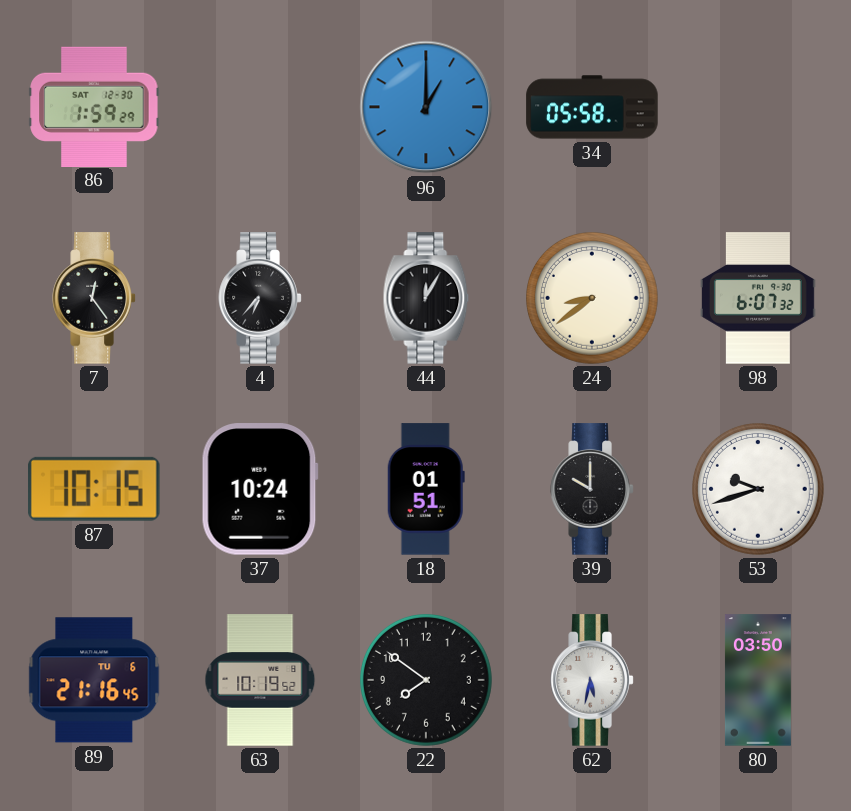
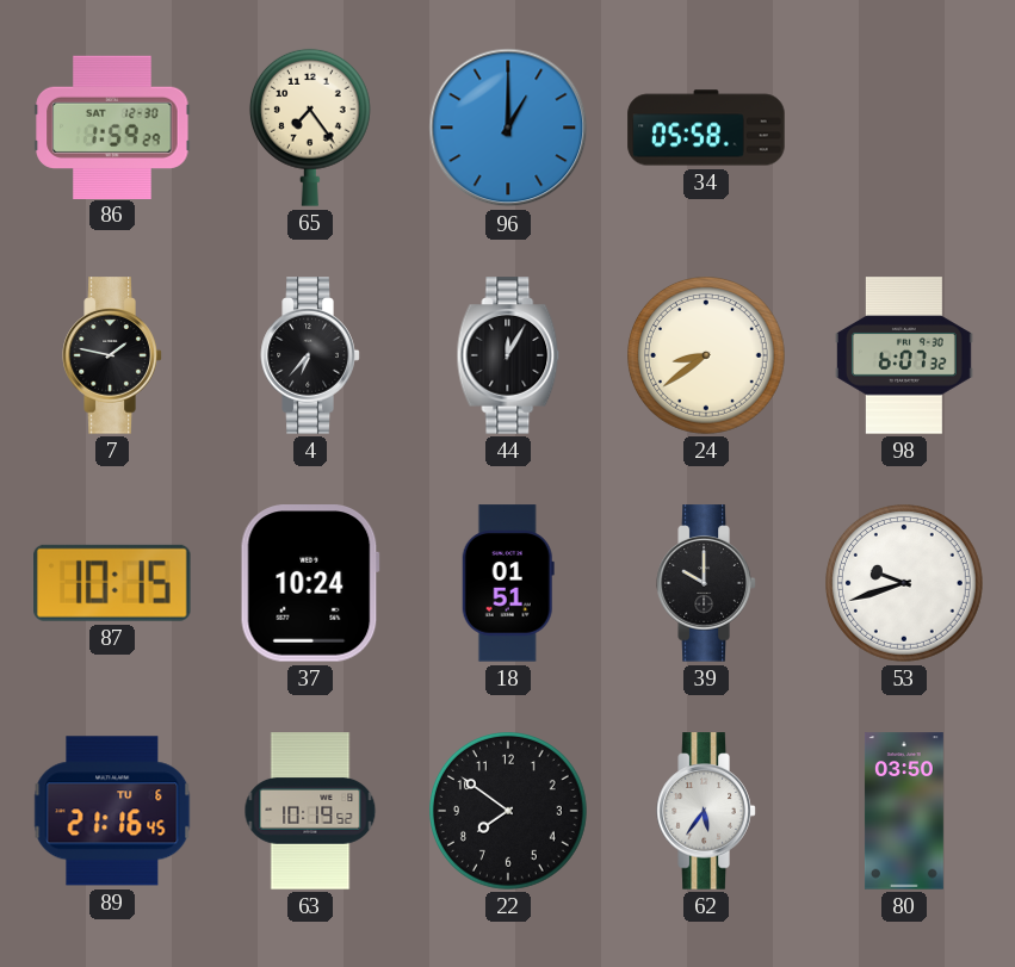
65: none -> 7:24
7: 12:24 -> 1:47
62: 5:32 -> 5:36
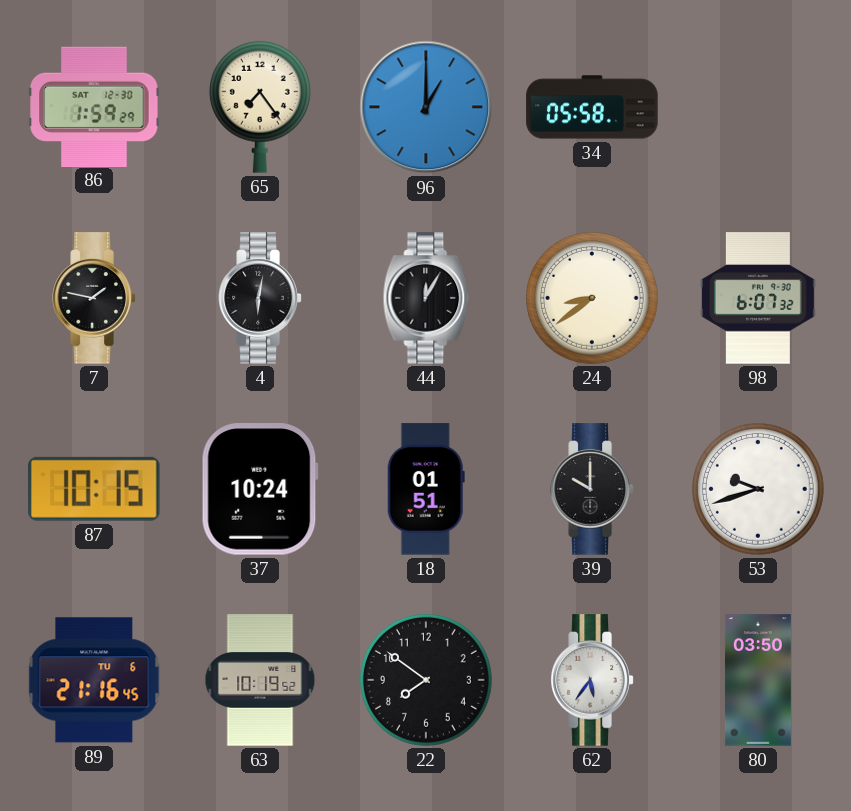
4: 6:37 -> 6:02
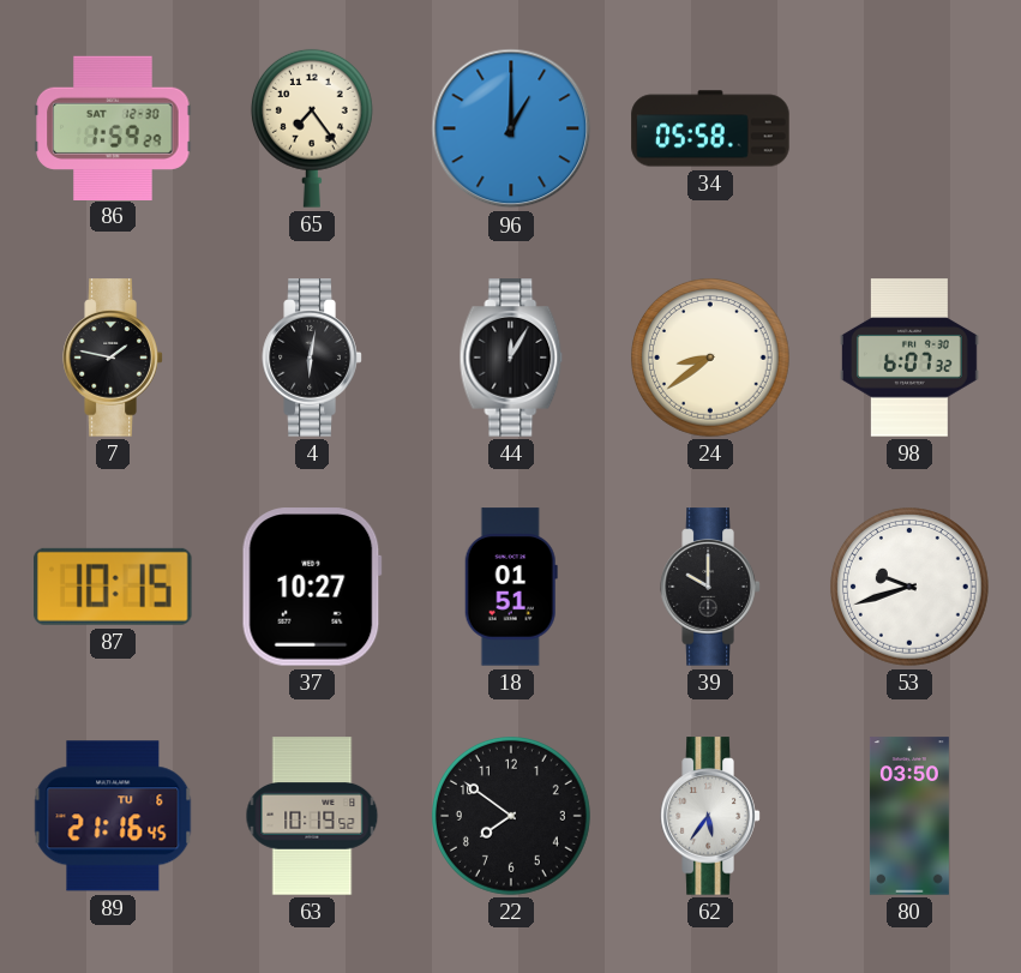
37: 10:24 -> 10:27
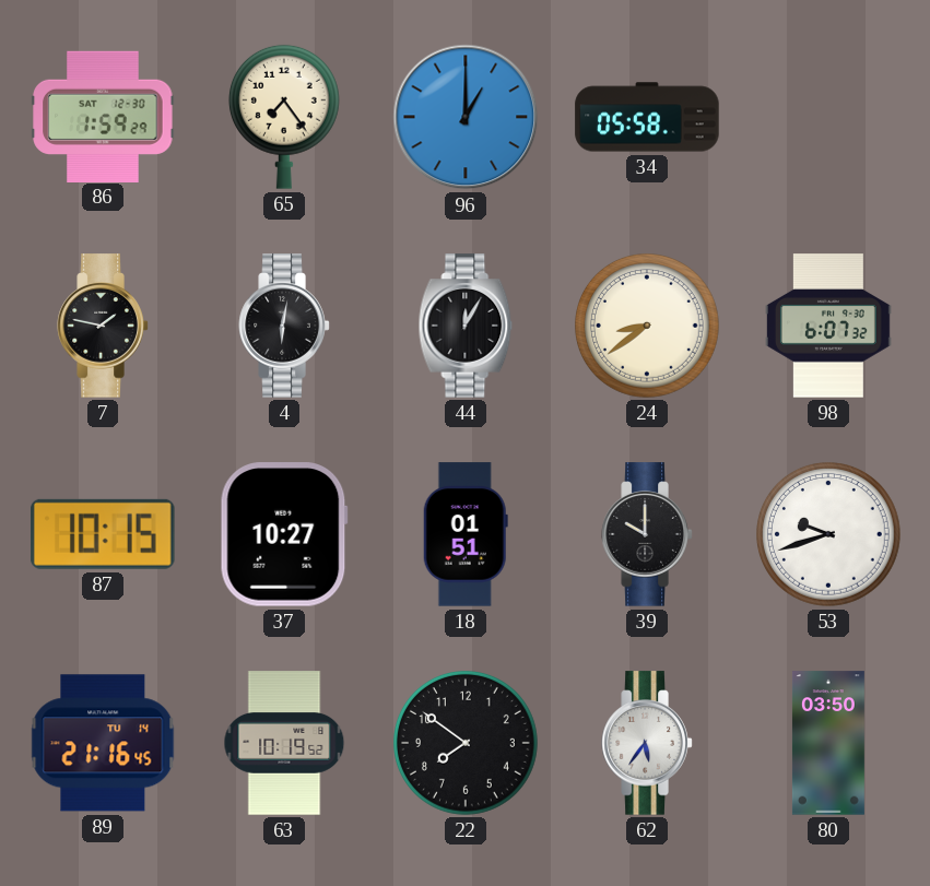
89 date: TU 6 -> TU 14
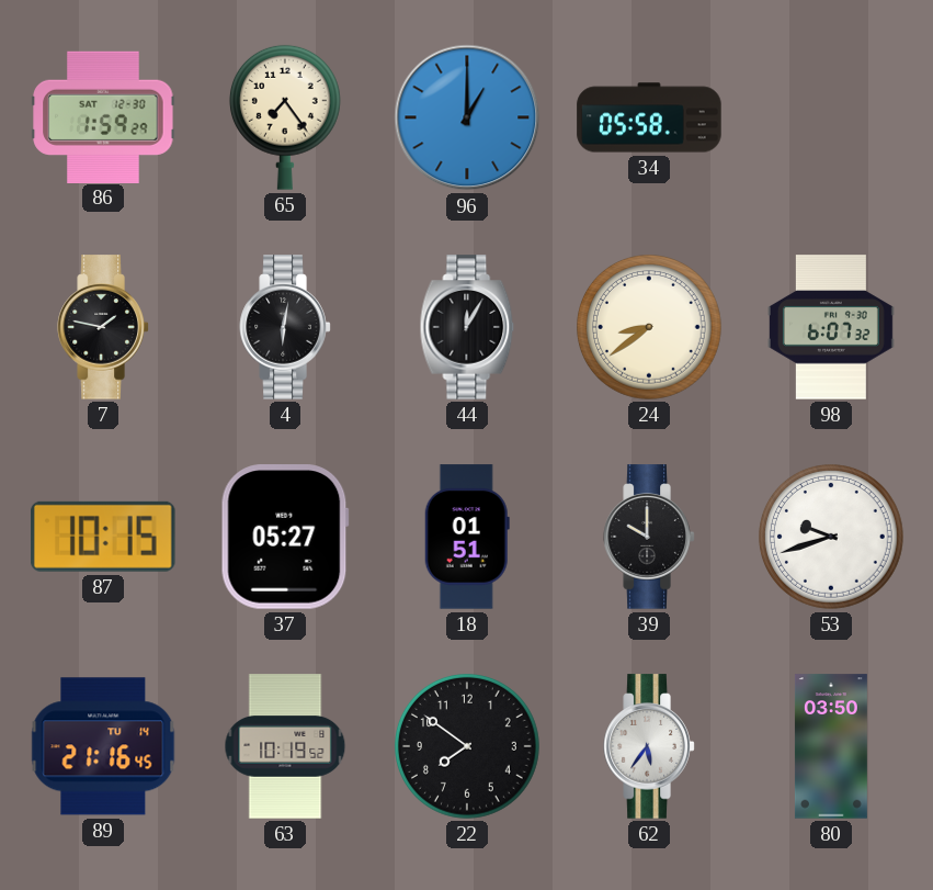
37: 10:27 -> 05:27
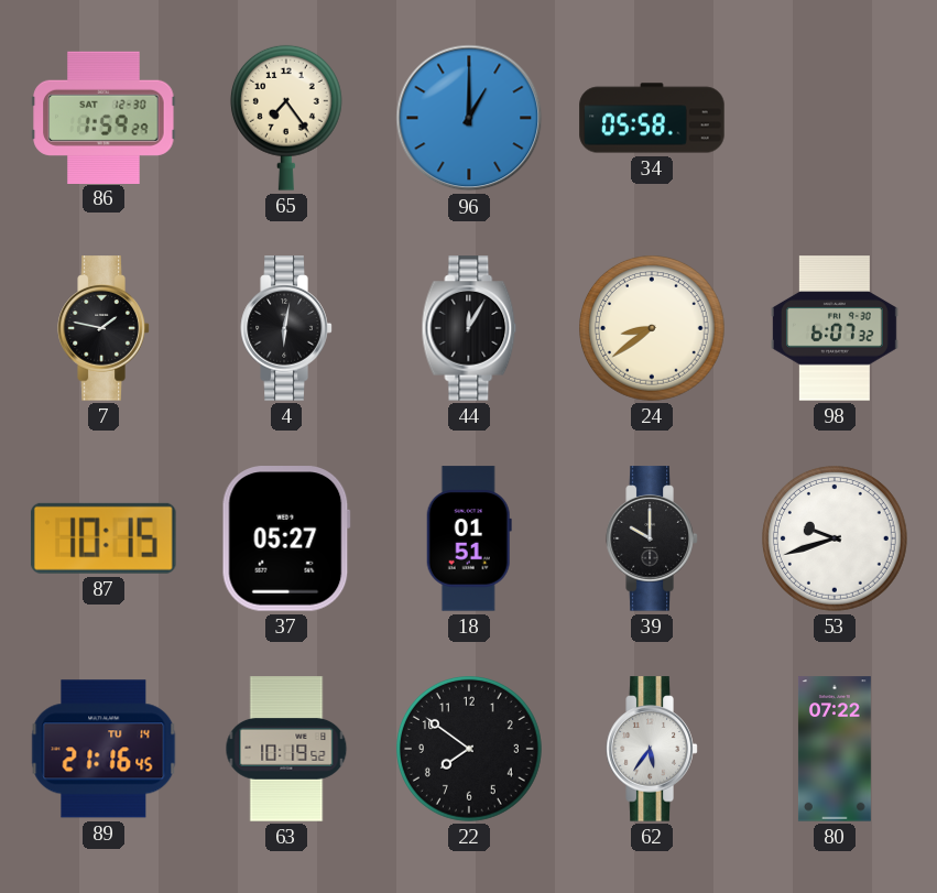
80: 03:50 -> 07:22
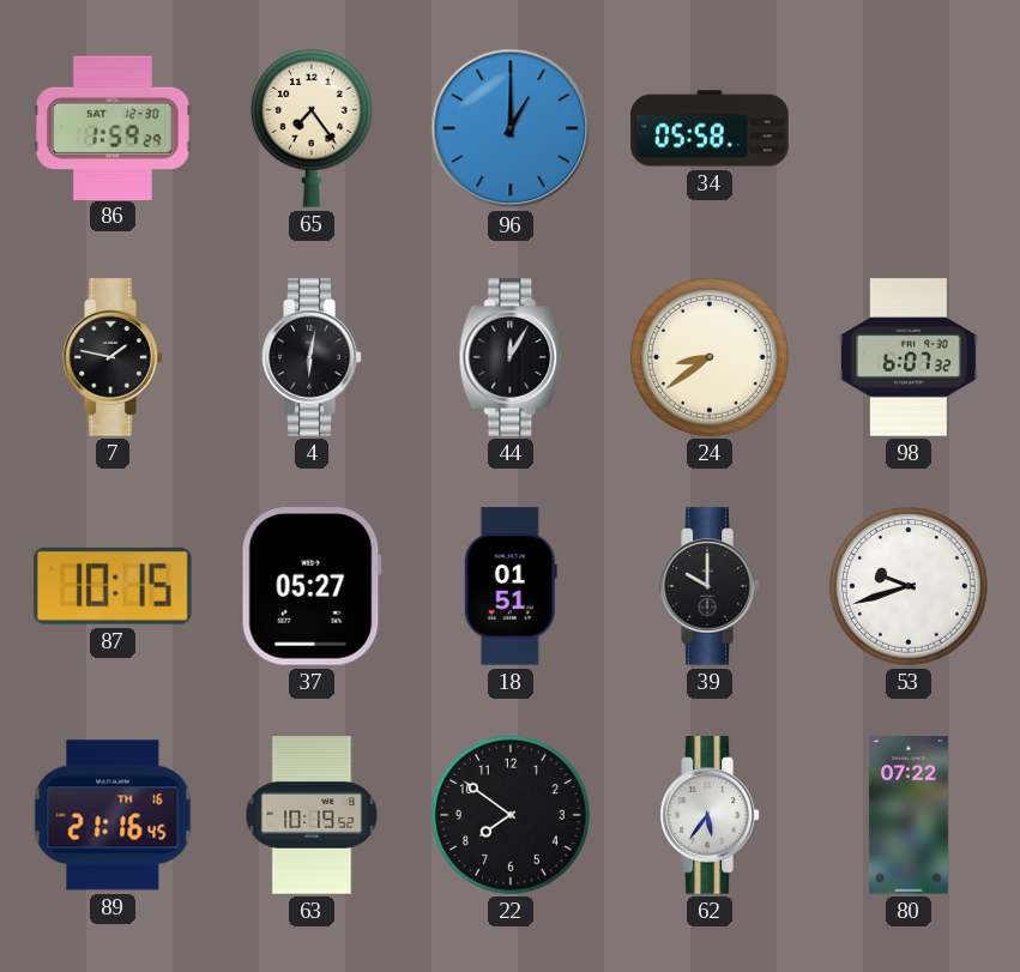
89 date: TU 14 -> TH 16
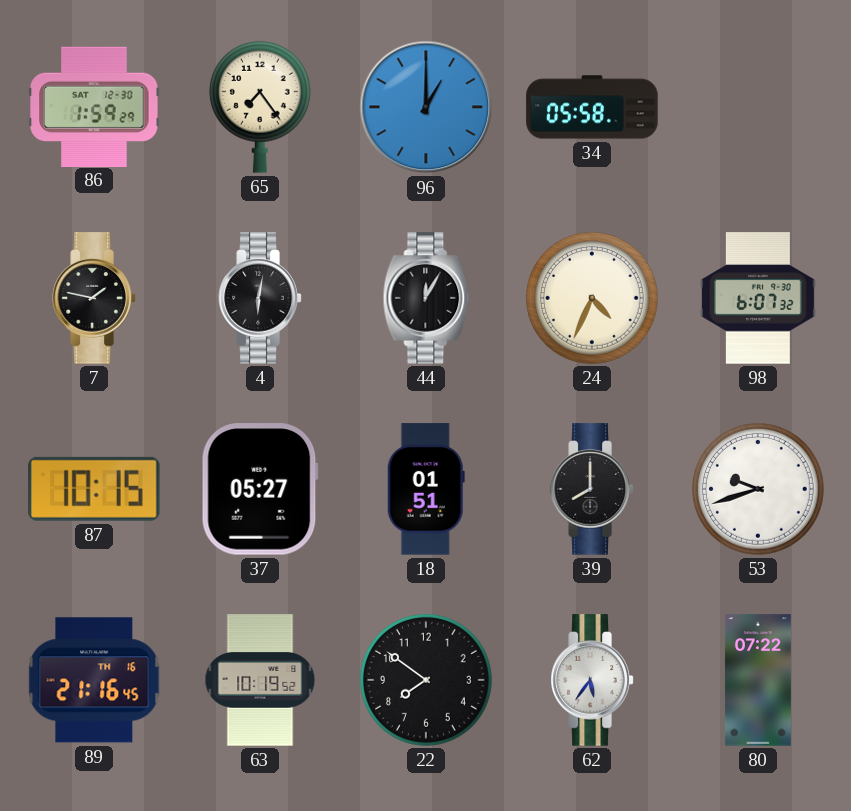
24: 8:39 -> 4:34
39: 10:00 -> 8:00
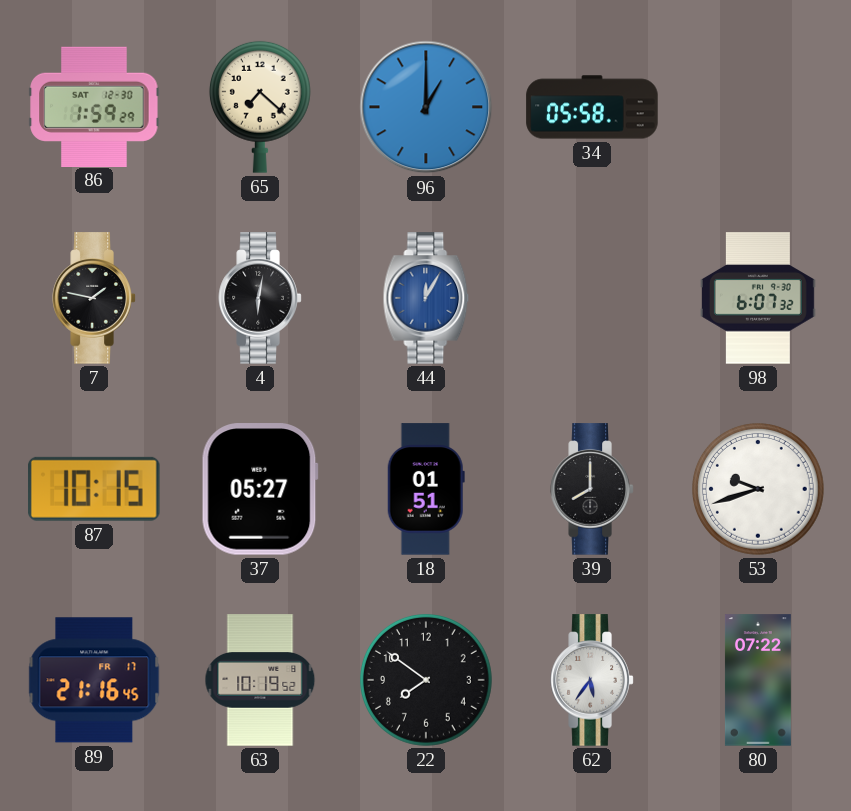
65: 7:24 -> 7:22
44 dial: black -> blue
24: 4:34 -> none
89 date: TH 16 -> FR 17
